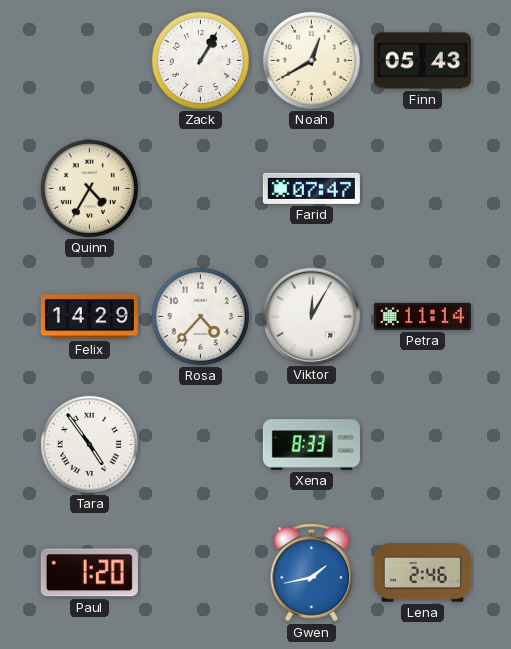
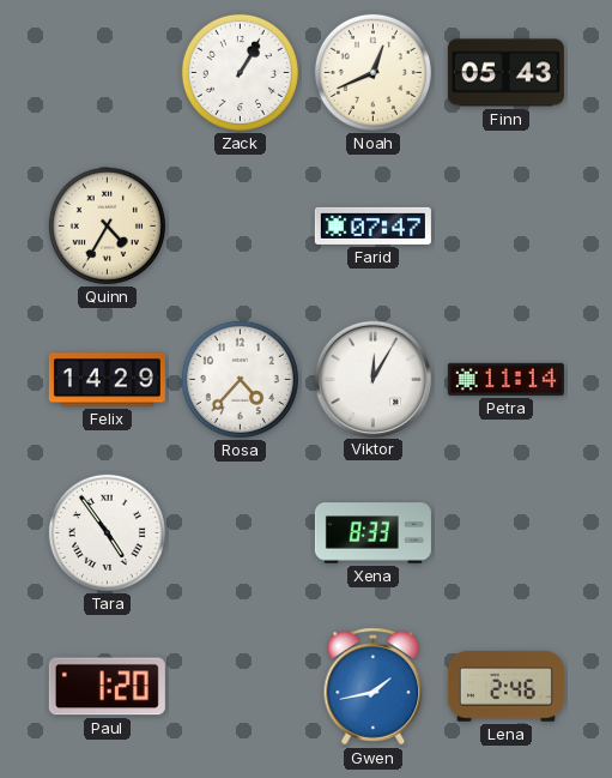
Noah: 12:40 -> 12:41
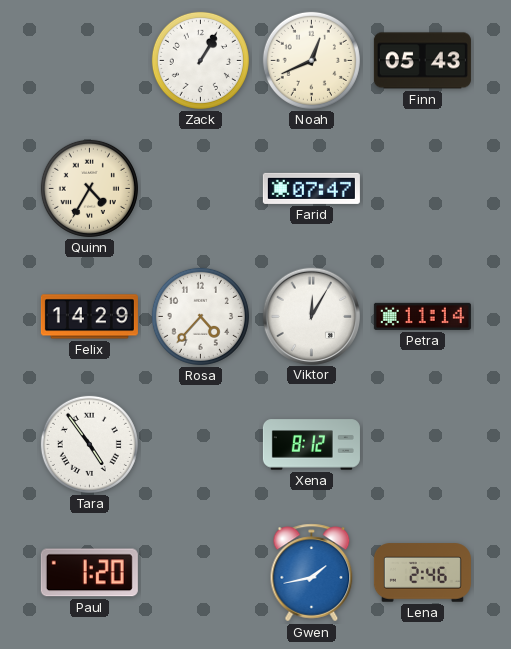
Xena: 8:33 -> 8:12
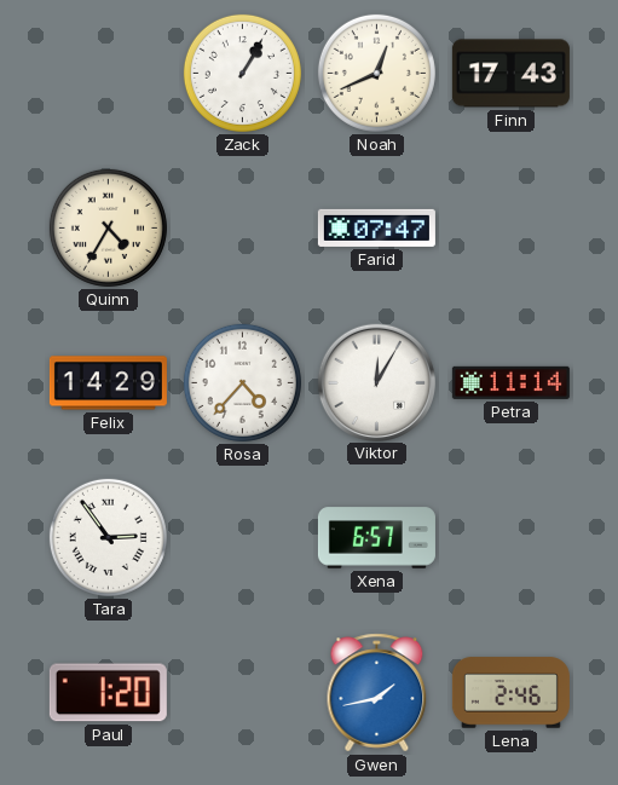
Finn: 05:43 -> 17:43
Tara: 4:54 -> 2:54
Xena: 8:12 -> 6:57
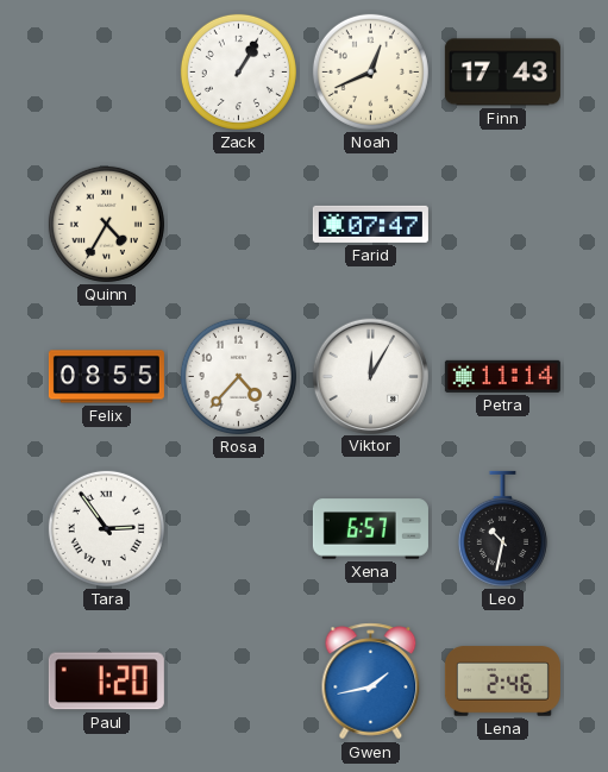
Felix: 14:29 -> 08:55
Leo: none -> 10:32
